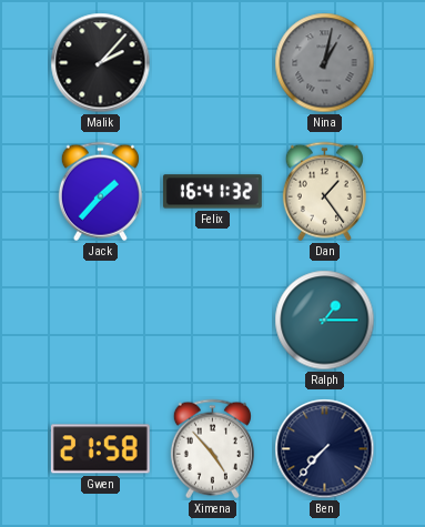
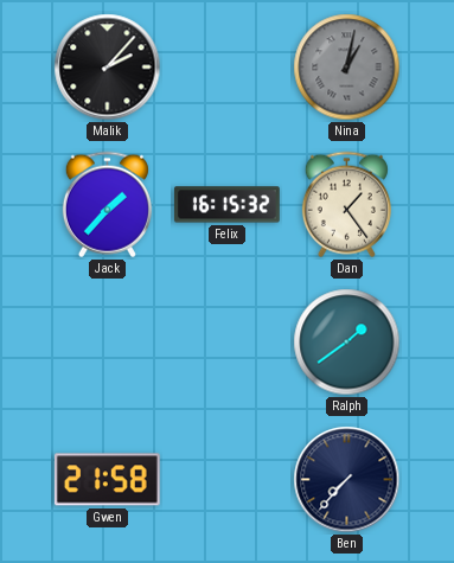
Felix: 16:41 -> 16:15
Ralph: 1:15 -> 1:39
Ximena: 4:53 -> none
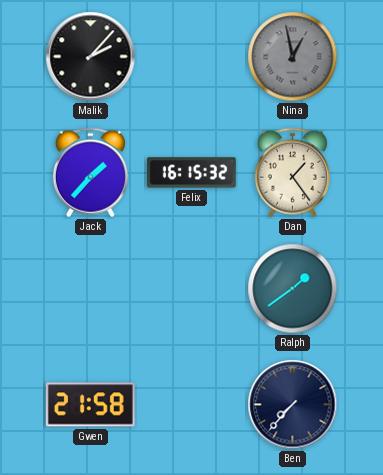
Nina: 1:02 -> 12:58
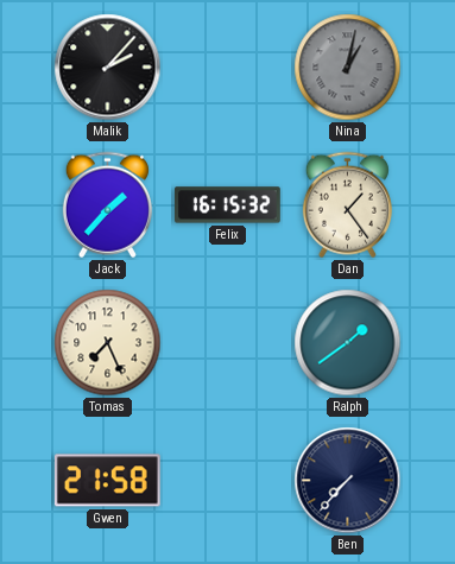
Nina: 12:58 -> 1:02
Tomas: none -> 7:26
